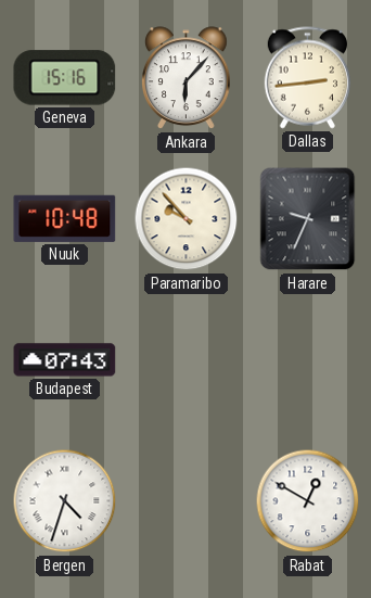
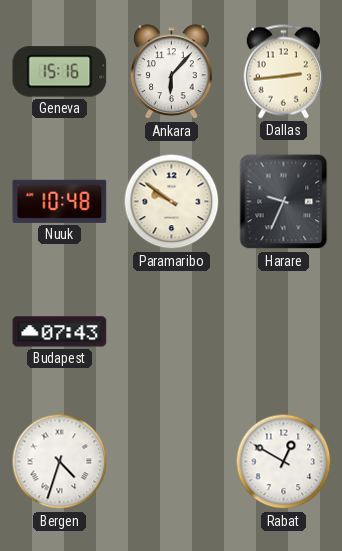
Paramaribo: 9:53 -> 9:51
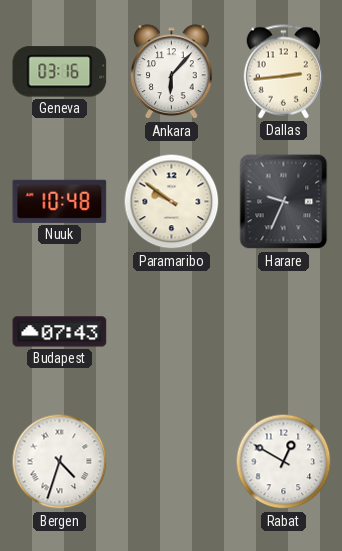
Geneva: 15:16 -> 03:16
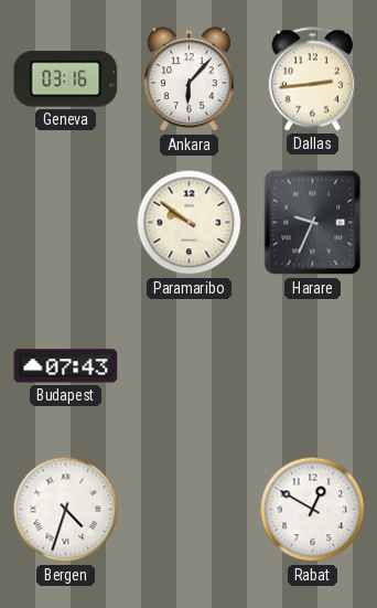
Nuuk: 10:48 -> none
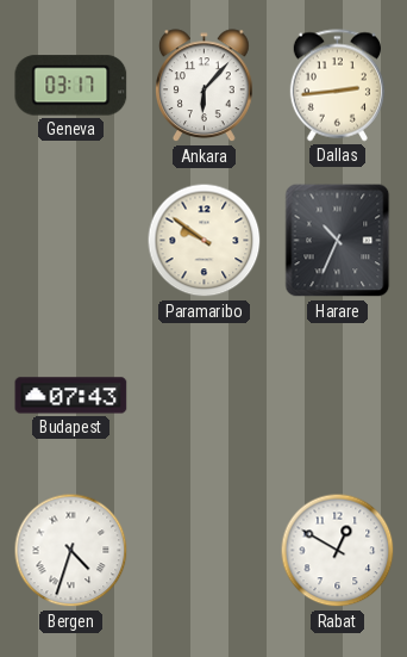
Geneva: 03:16 -> 03:17
Harare: 9:34 -> 10:34
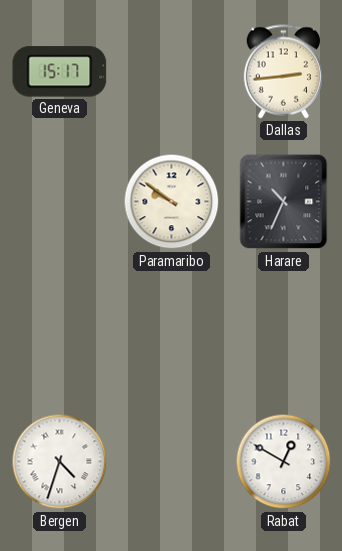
Geneva: 03:17 -> 15:17
Ankara: 6:07 -> none
Budapest: 07:43 -> none
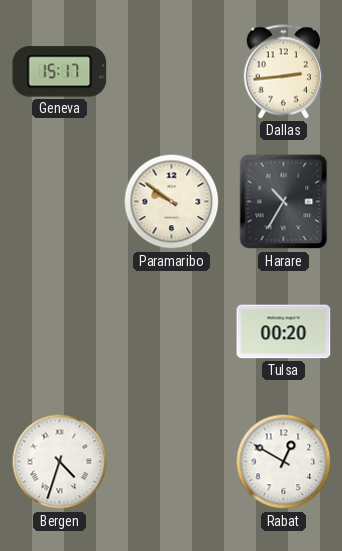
Harare: 10:34 -> 10:35
Tulsa: none -> 00:20
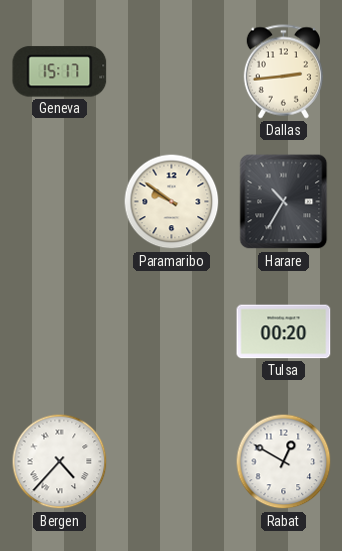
Bergen: 4:33 -> 4:37
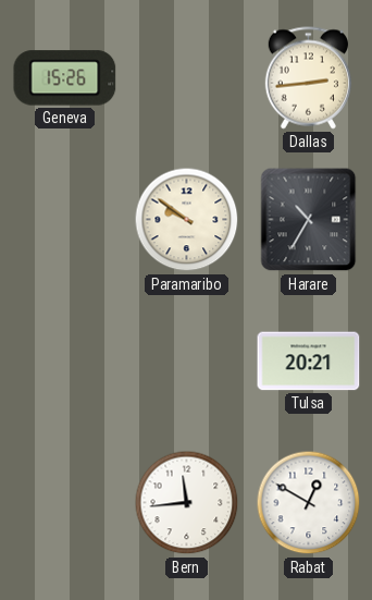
Geneva: 15:17 -> 15:26
Tulsa: 00:20 -> 20:21
Bergen: 4:37 -> none
Bern: none -> 11:44
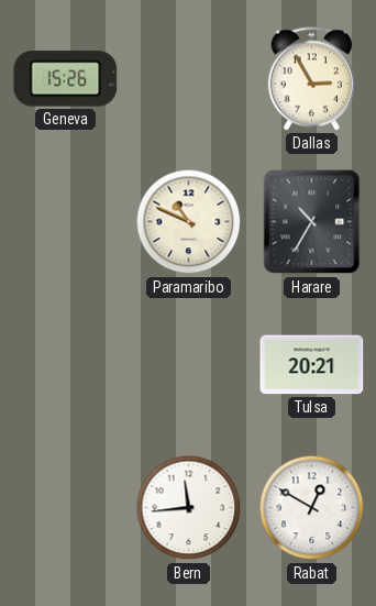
Dallas: 2:44 -> 2:55
Paramaribo: 9:51 -> 10:49
